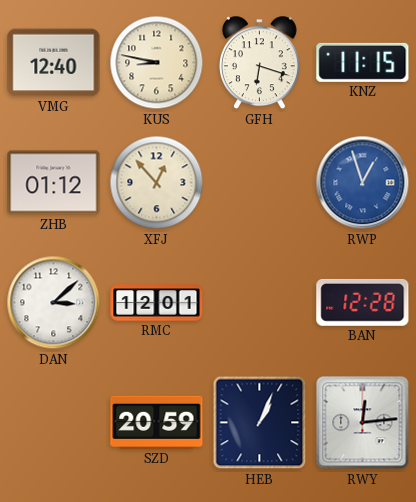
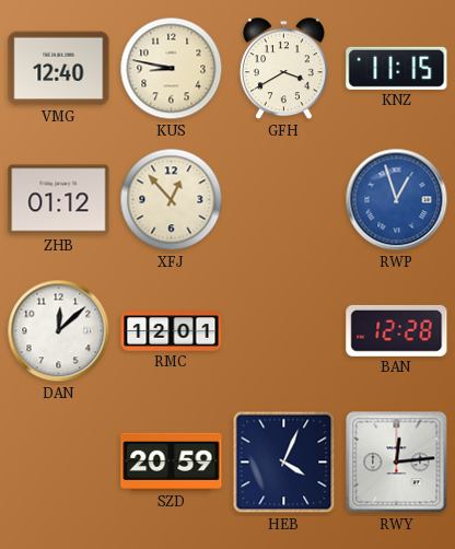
GFH: 6:18 -> 3:40
DAN: 3:08 -> 12:08
HEB: 1:04 -> 4:04
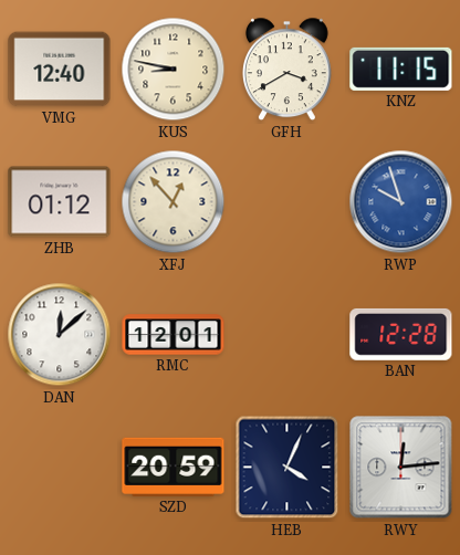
RWP: 12:57 -> 9:57
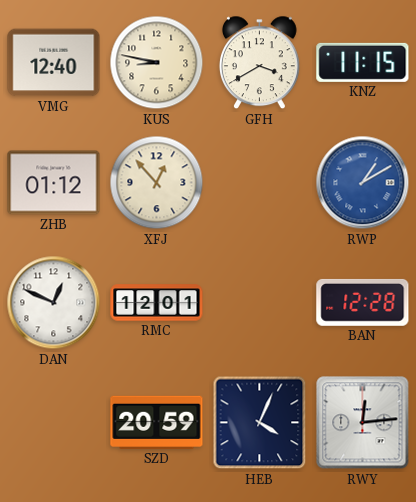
RWP: 9:57 -> 1:10
DAN: 12:08 -> 12:49
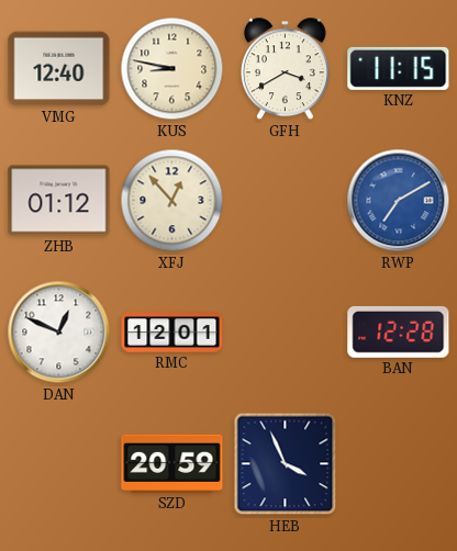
RWP: 1:10 -> 7:10
HEB: 4:04 -> 3:56
RWY: 12:14 -> none
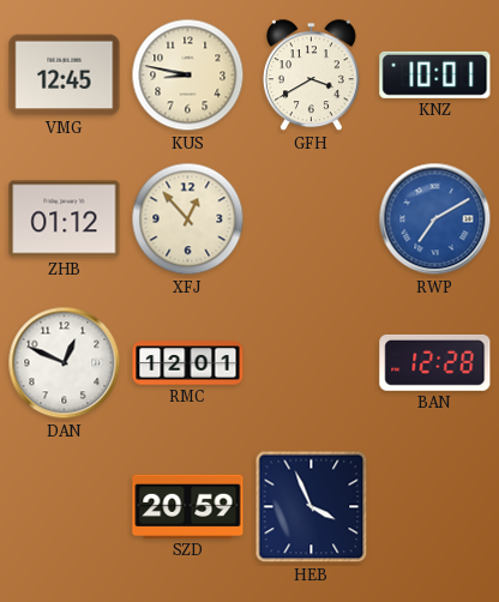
VMG: 12:40 -> 12:45
KNZ: 11:15 -> 10:01
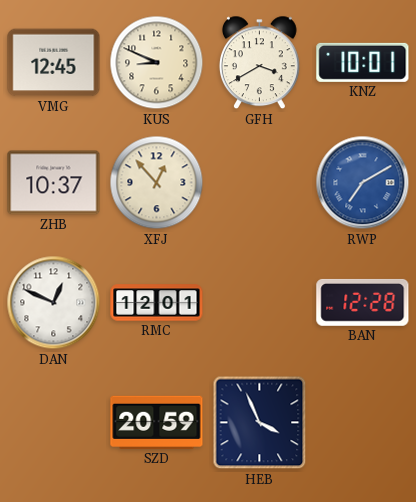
KUS: 8:47 -> 8:49
ZHB: 01:12 -> 10:37
